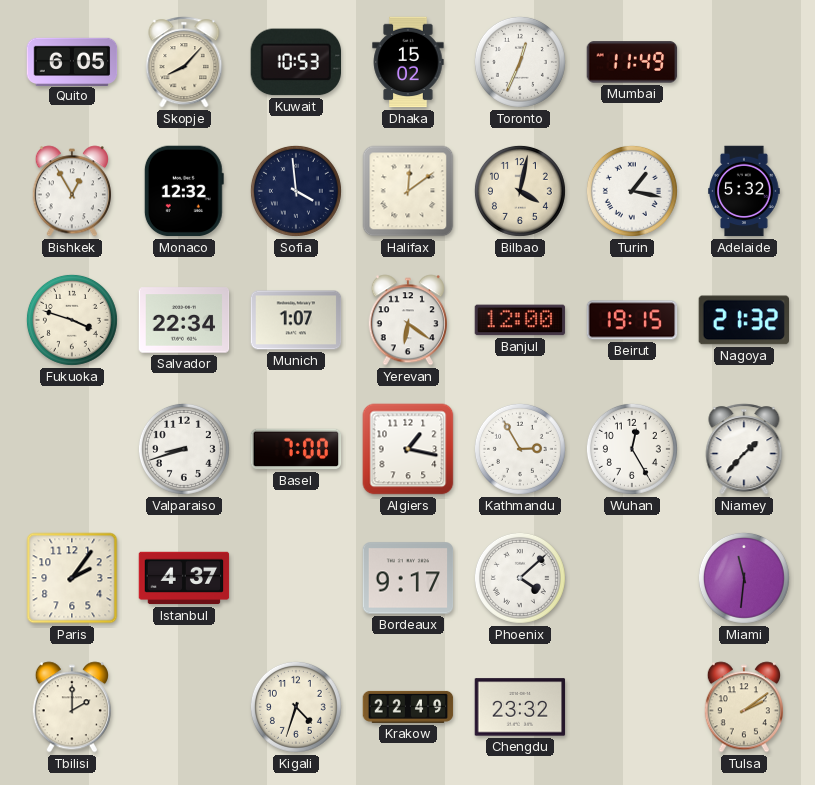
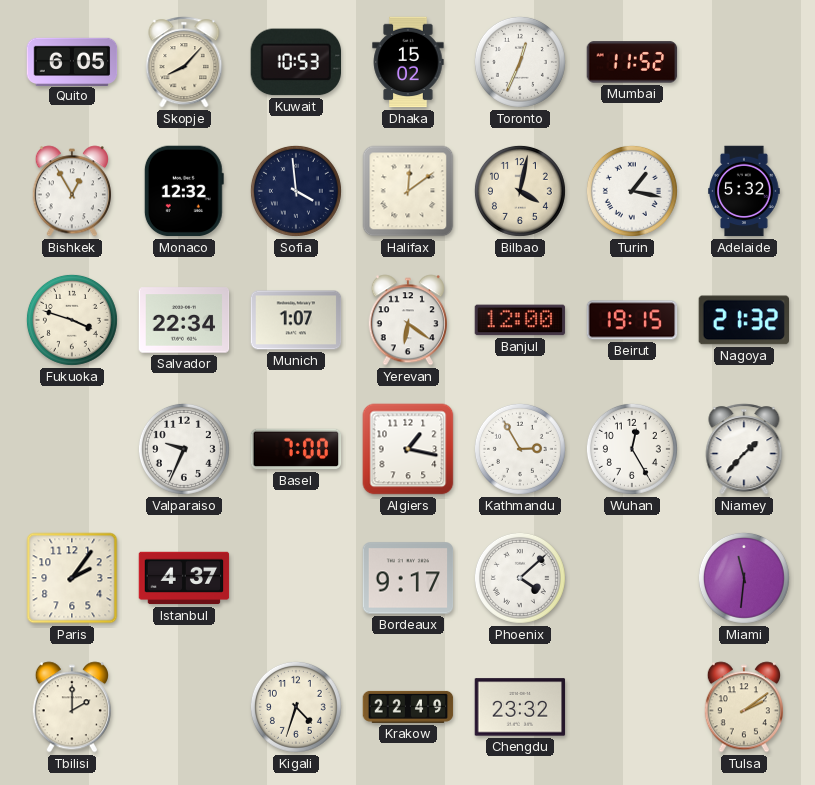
Mumbai: 11:49 -> 11:52
Valparaiso: 8:42 -> 9:34
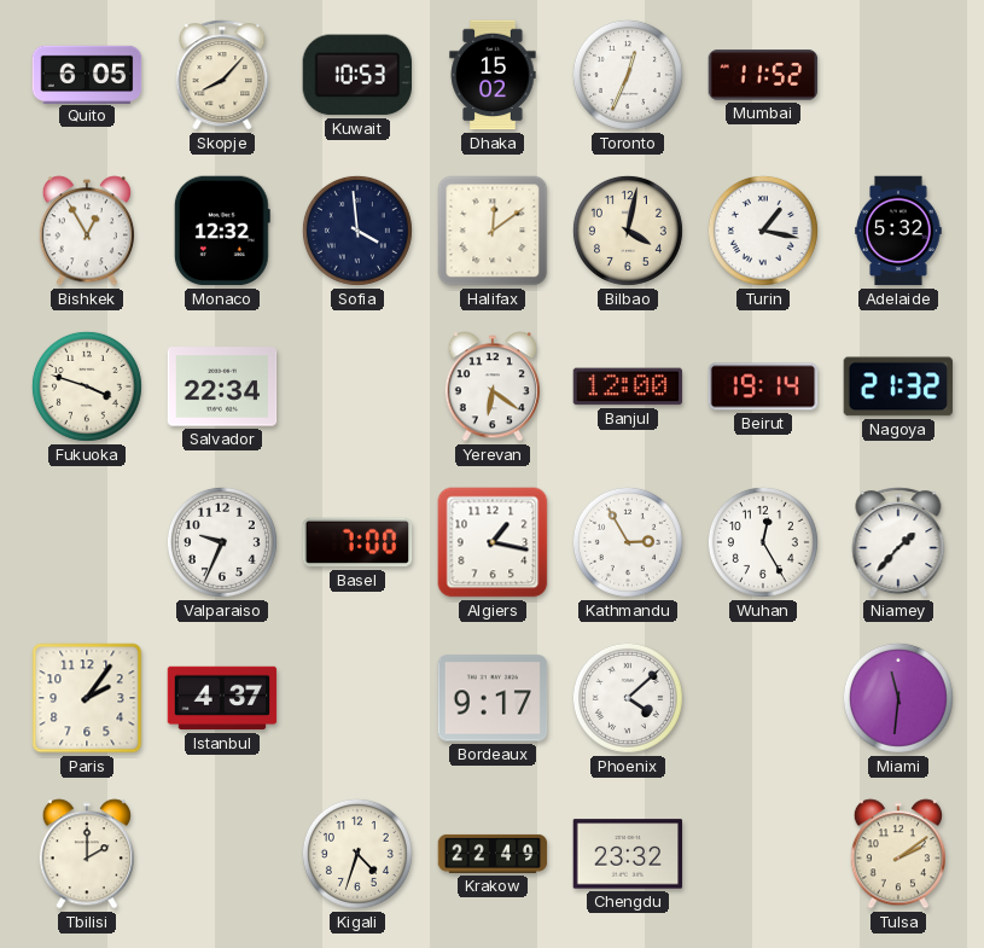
Munich: 1:07 -> none
Beirut: 19:15 -> 19:14
